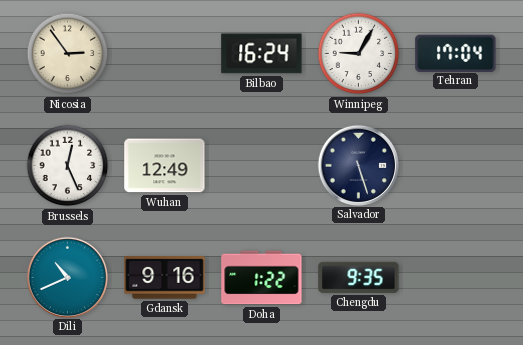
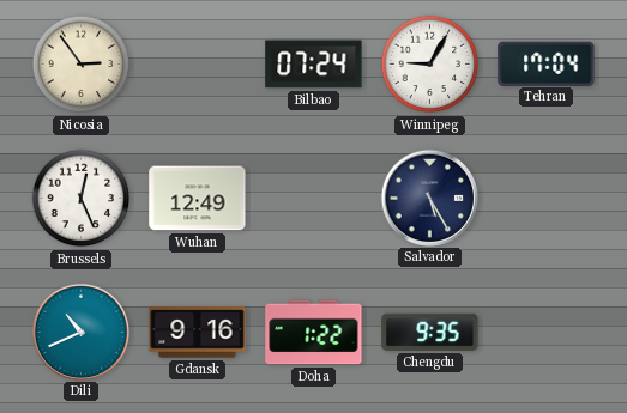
Bilbao: 16:24 -> 07:24
Salvador: 5:27 -> 5:25
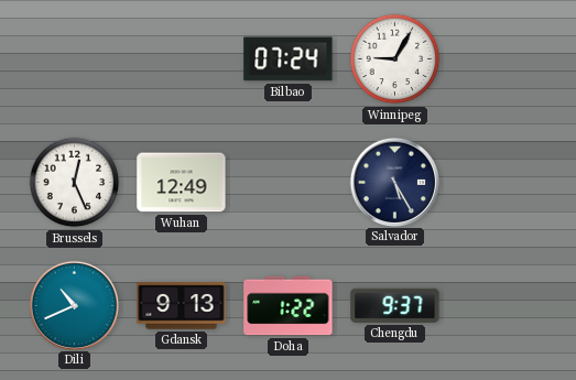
Nicosia: 2:54 -> none
Tehran: 17:04 -> none
Gdansk: 9:16 -> 9:13
Chengdu: 9:35 -> 9:37
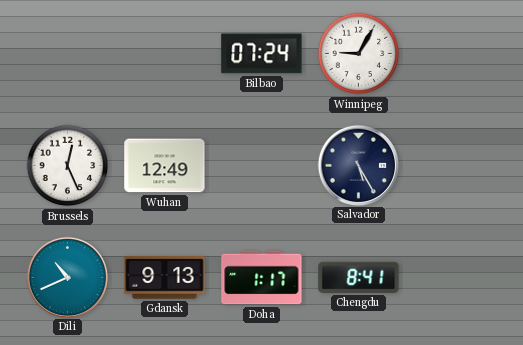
Doha: 1:22 -> 1:17
Chengdu: 9:37 -> 8:41
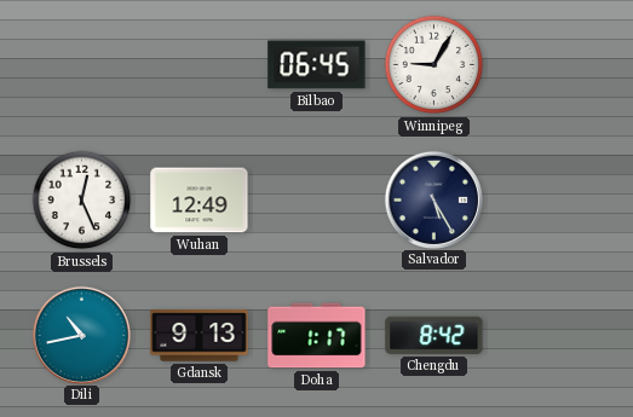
Bilbao: 07:24 -> 06:45
Dili: 10:41 -> 10:43
Chengdu: 8:41 -> 8:42
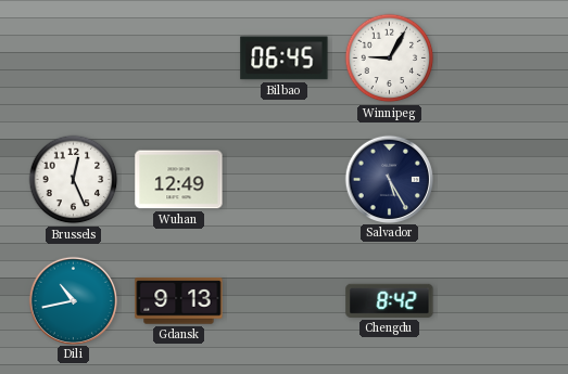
Doha: 1:17 -> none
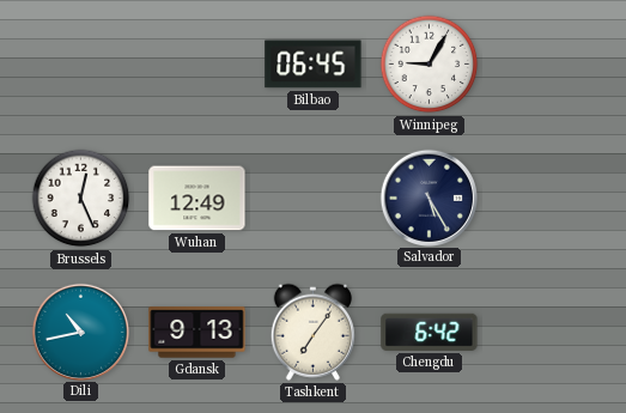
Tashkent: none -> 7:06
Chengdu: 8:42 -> 6:42
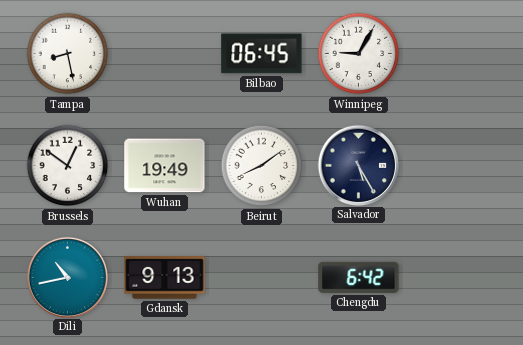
Tampa: none -> 8:28
Brussels: 12:26 -> 12:51
Wuhan: 12:49 -> 19:49
Beirut: none -> 8:09
Tashkent: 7:06 -> none
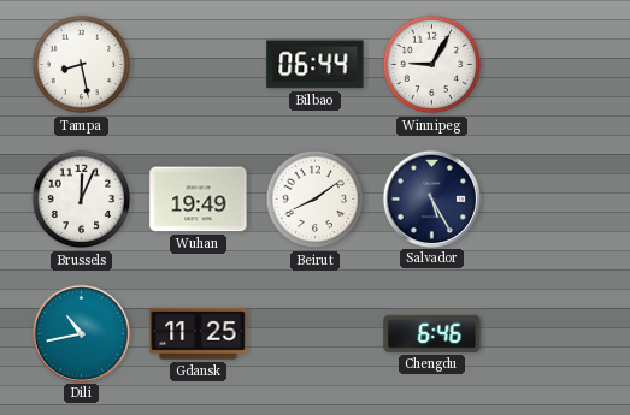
Bilbao: 06:45 -> 06:44
Brussels: 12:51 -> 12:04
Gdansk: 9:13 -> 11:25
Chengdu: 6:42 -> 6:46
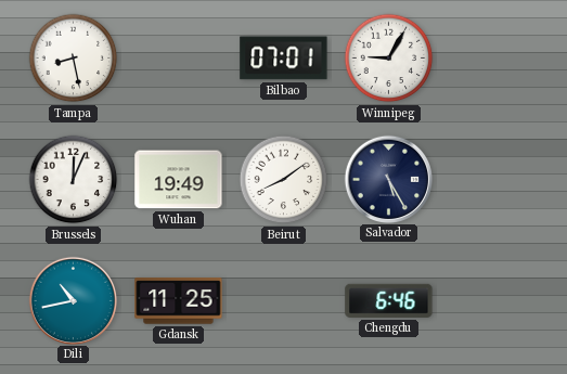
Bilbao: 06:44 -> 07:01
